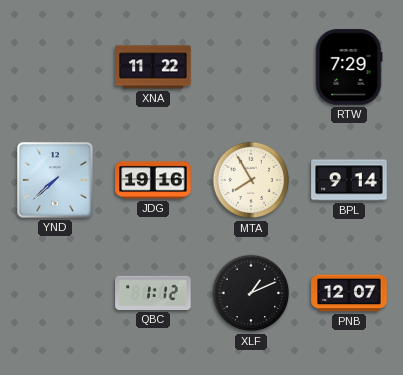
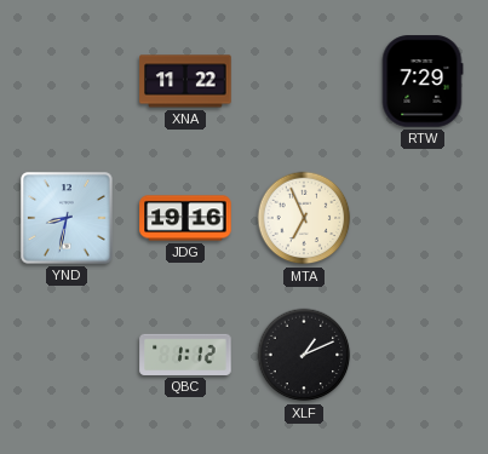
YND: 7:38 -> 8:32
MTA: 7:55 -> 6:56
BPL: 9:14 -> none
PNB: 12:07 -> none
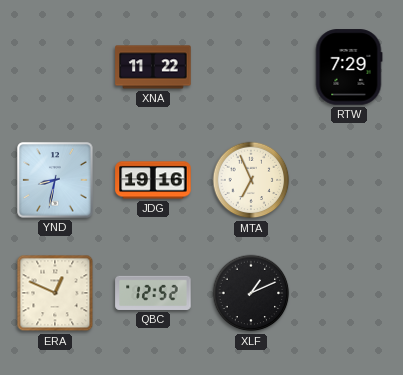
ERA: none -> 12:49
QBC: 1:12 -> 12:52
